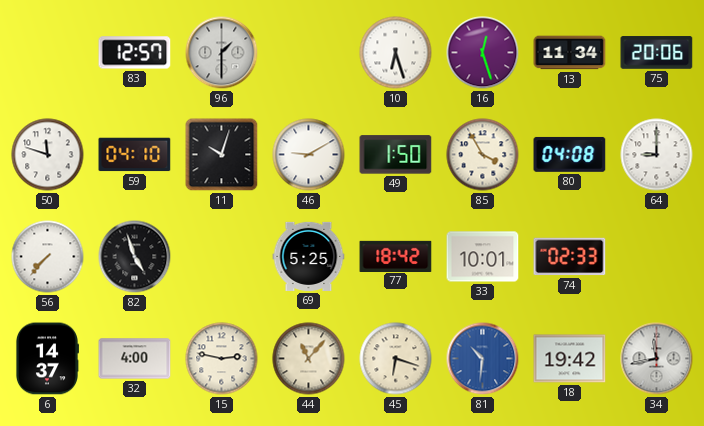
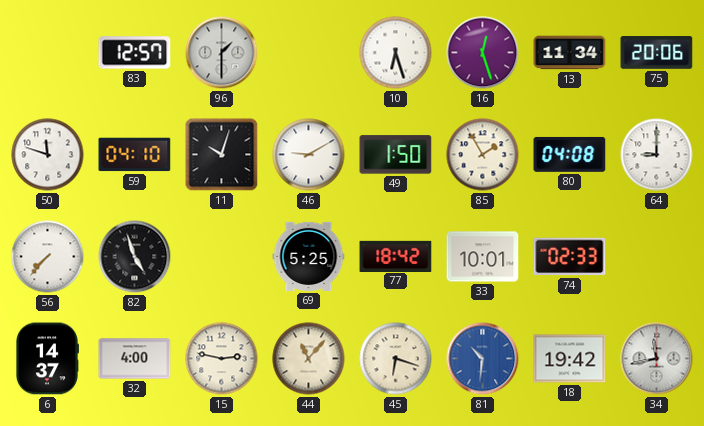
85: 3:55 -> 1:55
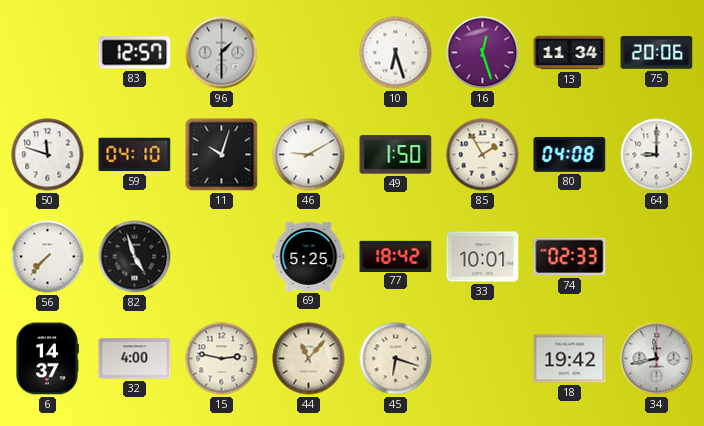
81: 10:31 -> none
